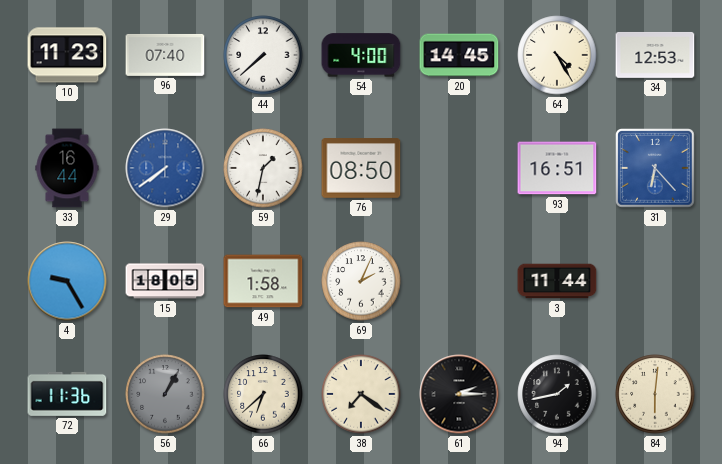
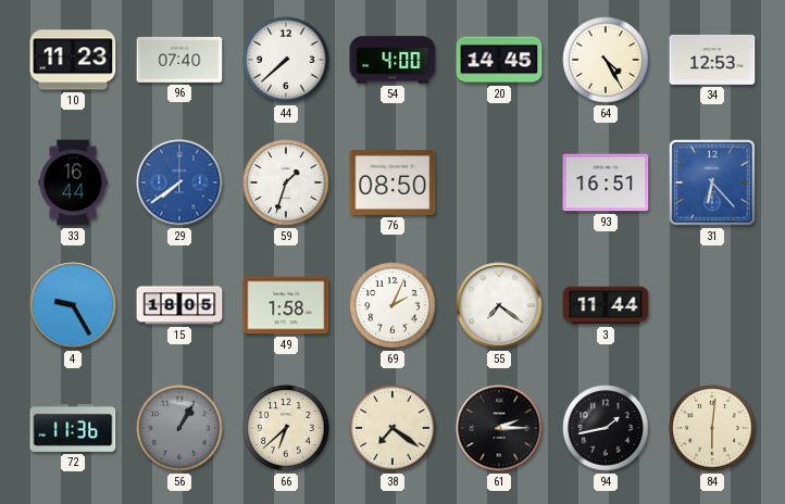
59: 1:32 -> 1:33
55: none -> 7:21
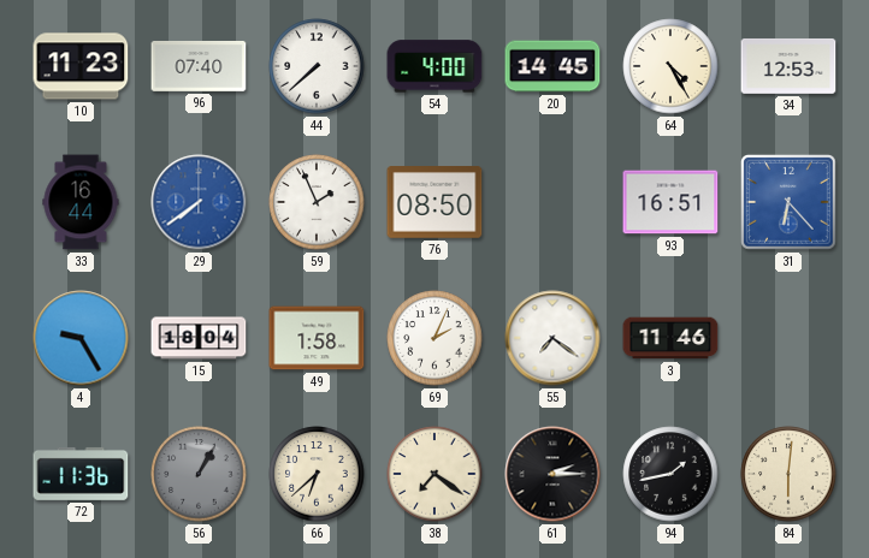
59: 1:33 -> 1:56
15: 18:05 -> 18:04
3: 11:44 -> 11:46
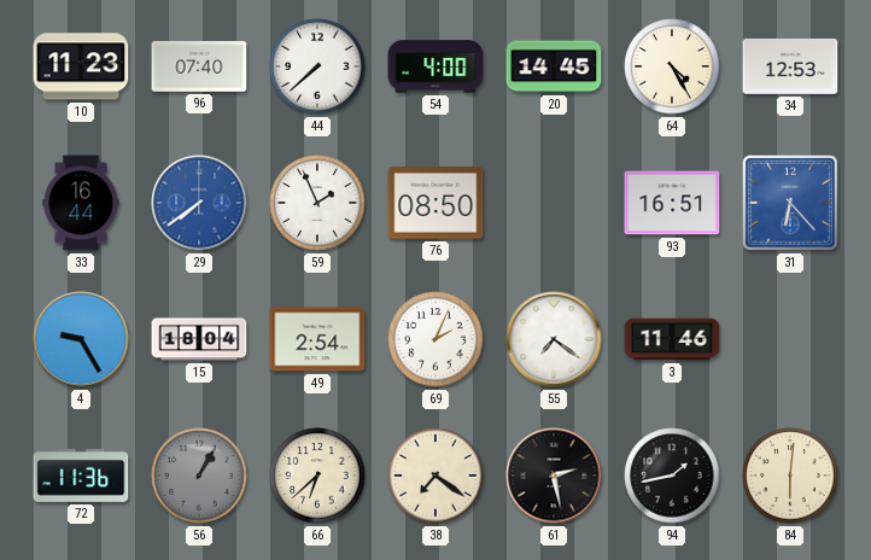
49: 1:58 -> 2:54
61: 2:15 -> 2:28
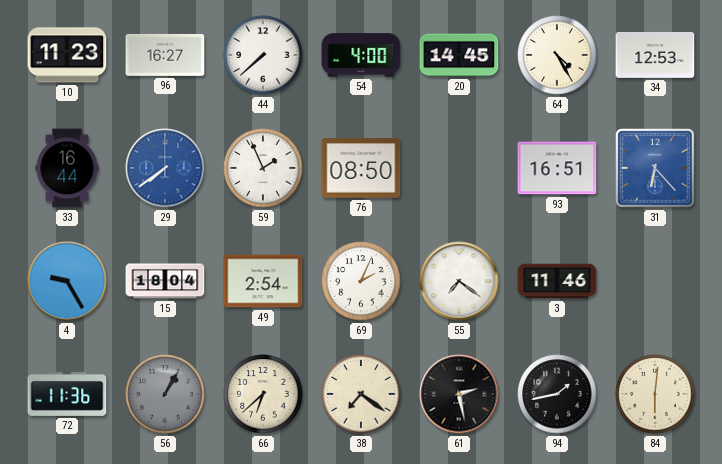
96: 07:40 -> 16:27
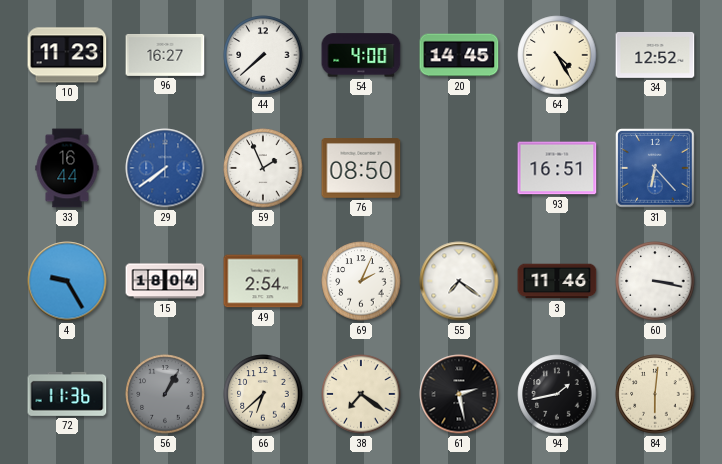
34: 12:53 -> 12:52
60: none -> 3:17
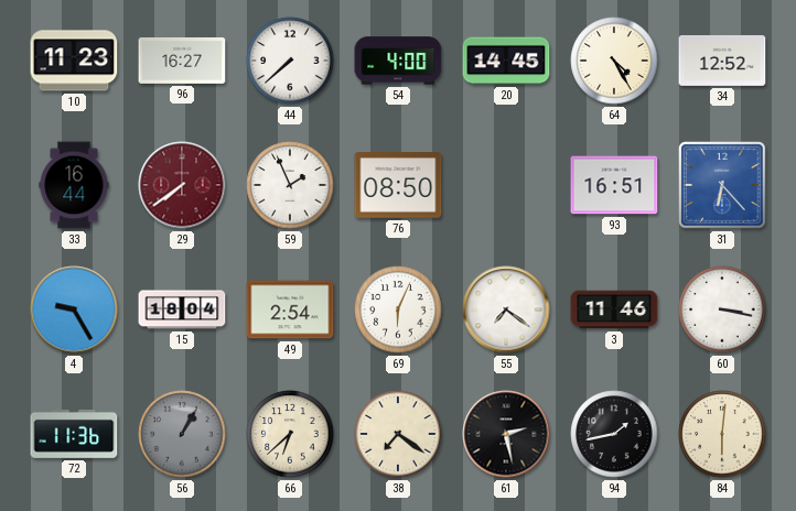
29 dial: blue -> burgundy
69: 2:04 -> 6:04
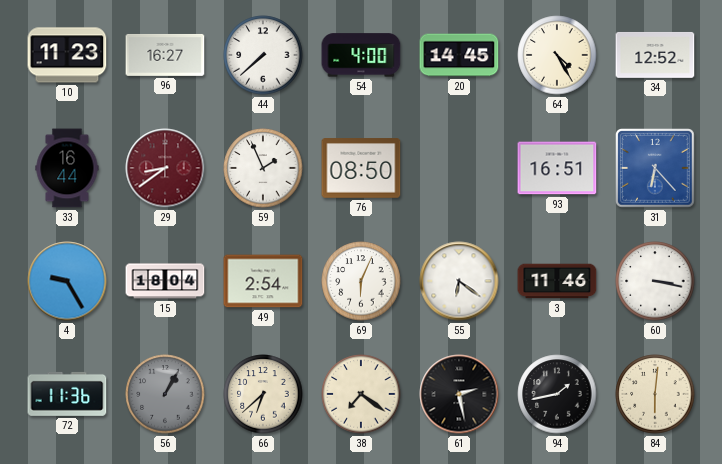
29: 7:39 -> 8:39
55: 7:21 -> 6:21
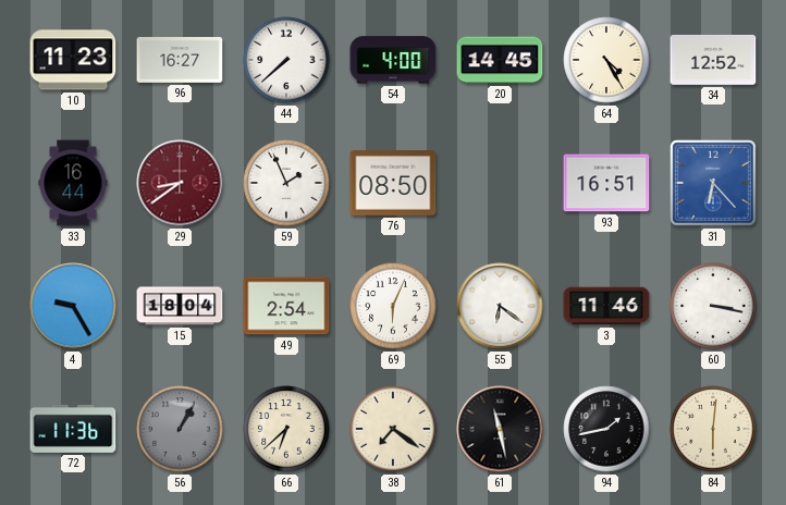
61: 2:28 -> 11:28
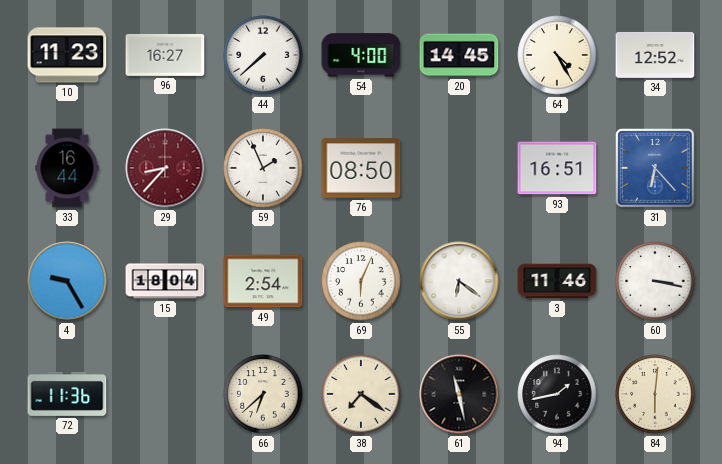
29: 8:39 -> 8:37
56: 1:05 -> none
